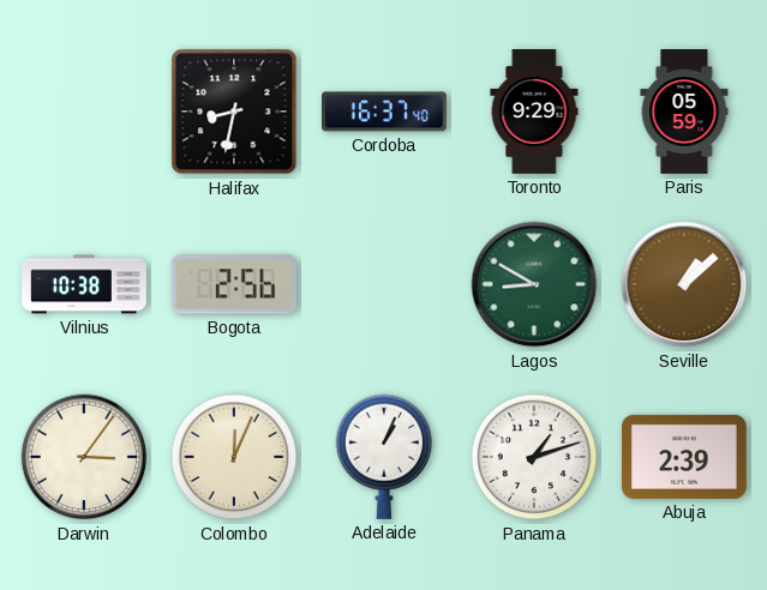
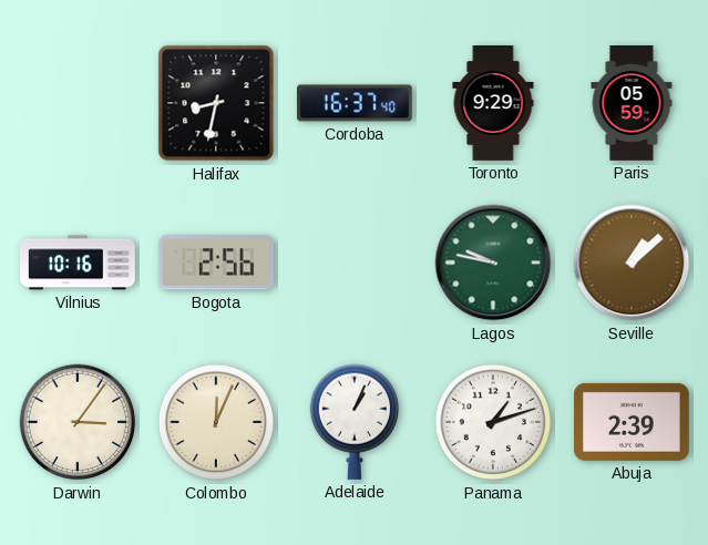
Vilnius: 10:38 -> 10:16
Lagos: 8:50 -> 9:47
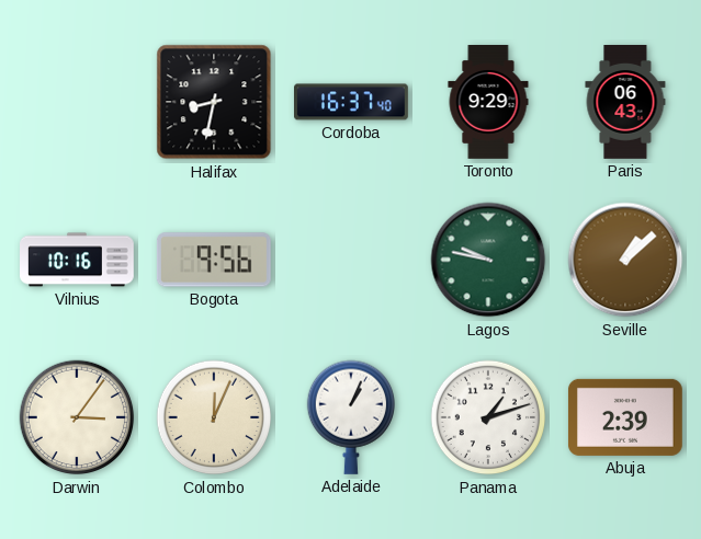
Paris: 05:59 -> 06:43
Bogota: 2:56 -> 9:56
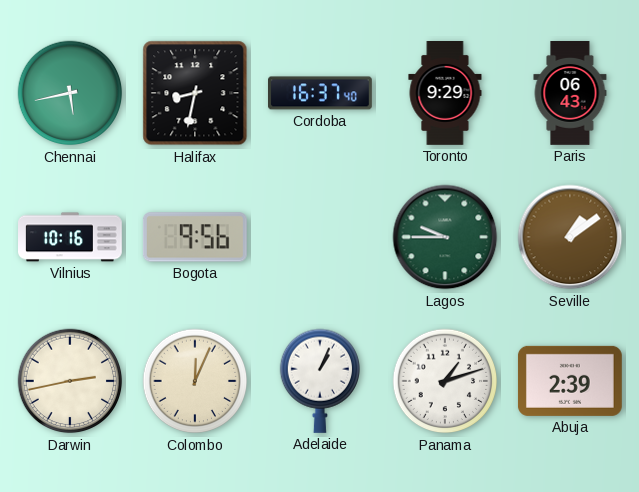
Chennai: none -> 5:43
Lagos: 9:47 -> 9:45
Seville: 1:08 -> 1:09
Darwin: 3:06 -> 2:43
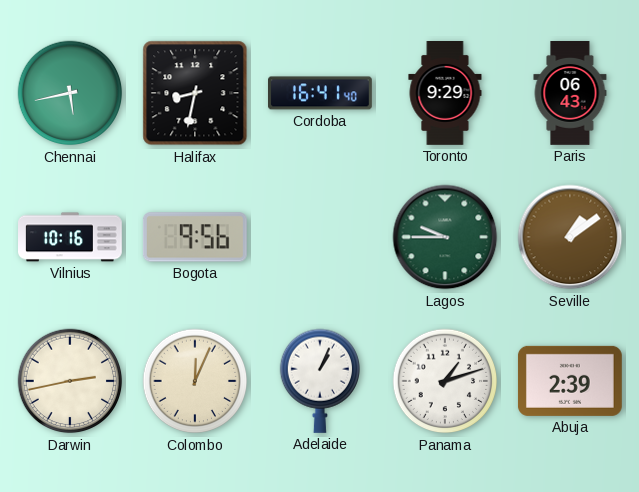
Cordoba: 16:37 -> 16:41
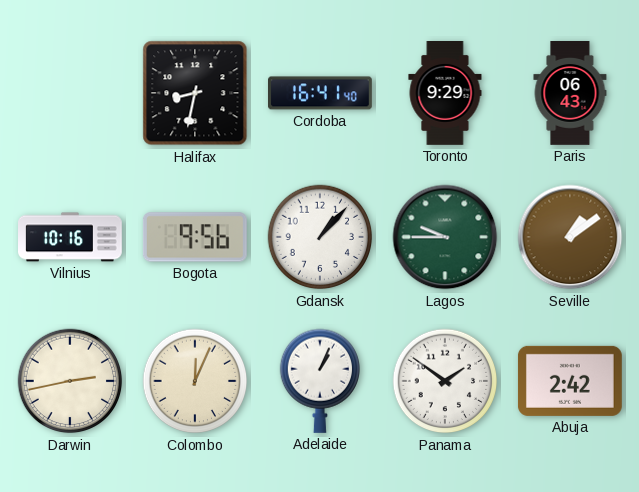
Chennai: 5:43 -> none
Gdansk: none -> 1:07
Panama: 1:12 -> 1:51
Abuja: 2:39 -> 2:42
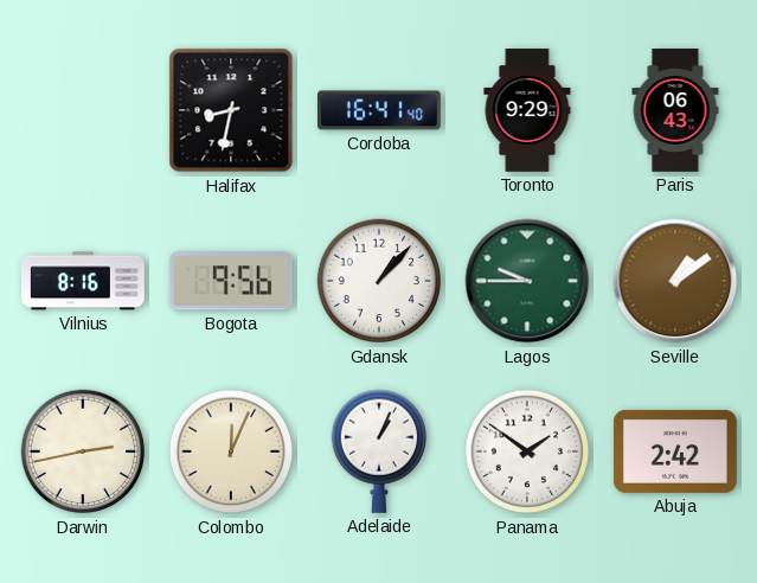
Vilnius: 10:16 -> 8:16
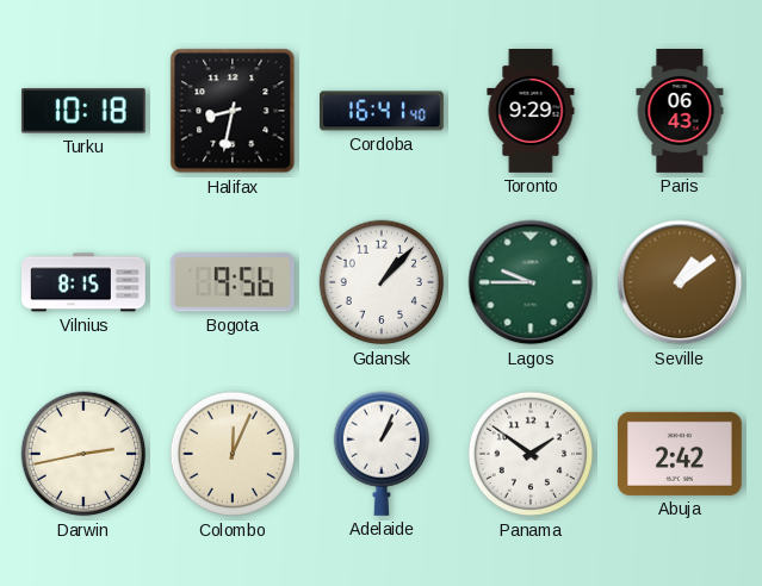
Turku: none -> 10:18
Vilnius: 8:16 -> 8:15
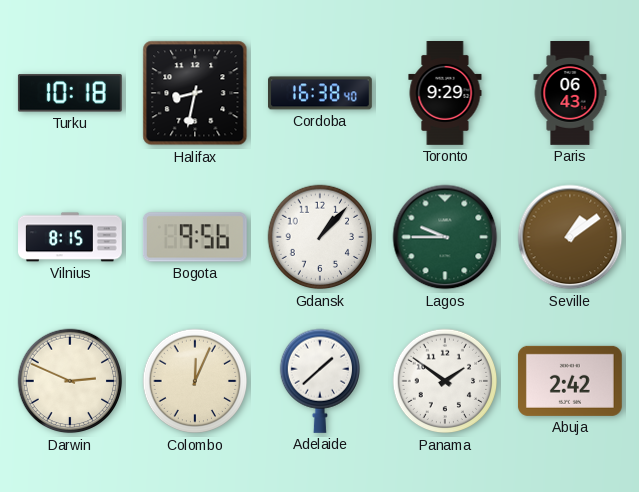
Cordoba: 16:41 -> 16:38
Darwin: 2:43 -> 2:49
Adelaide: 1:04 -> 1:38
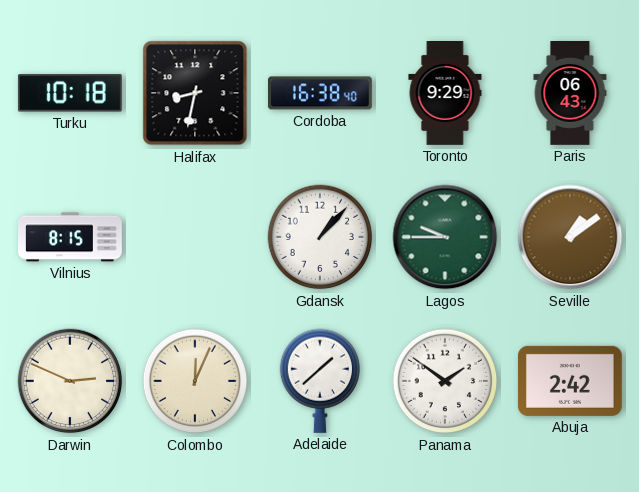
Bogota: 9:56 -> none
